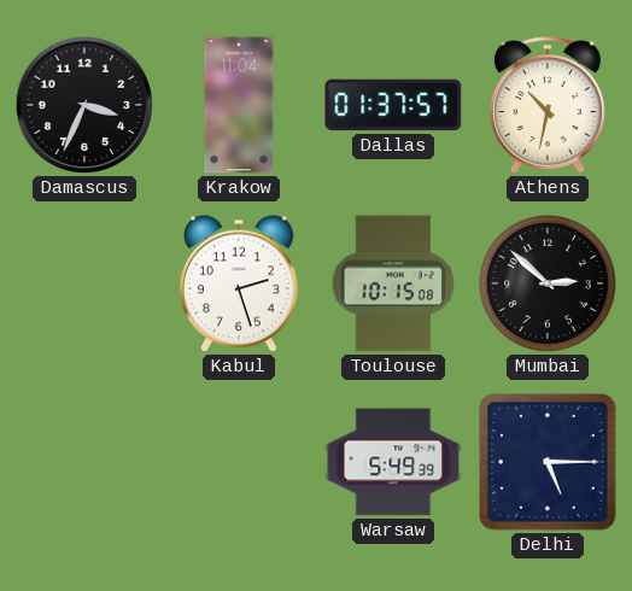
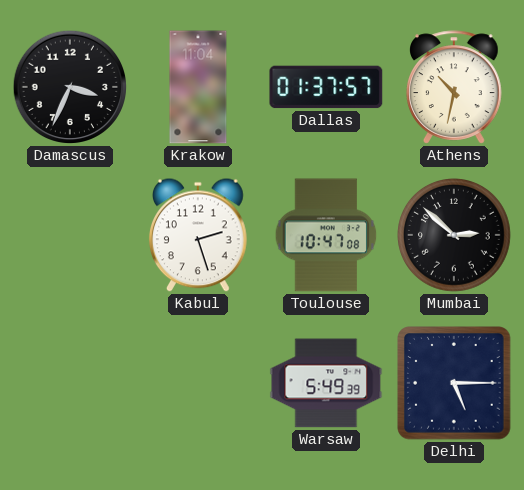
Toulouse: 10:15 -> 10:47
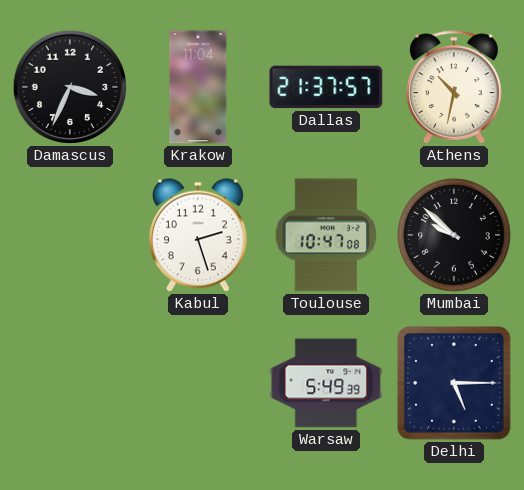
Dallas: 01:37 -> 21:37
Mumbai: 2:52 -> 9:52
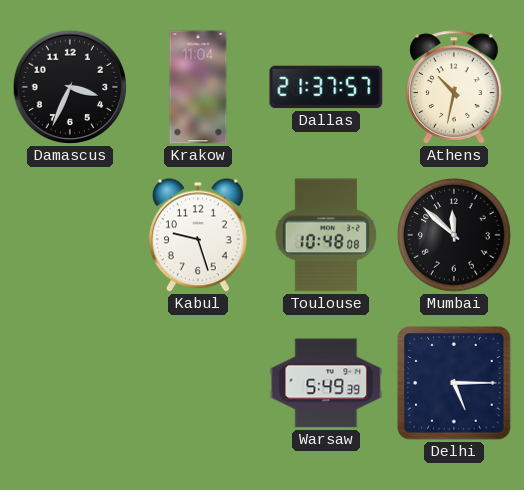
Kabul: 2:27 -> 9:27
Toulouse: 10:47 -> 10:48
Mumbai: 9:52 -> 11:52
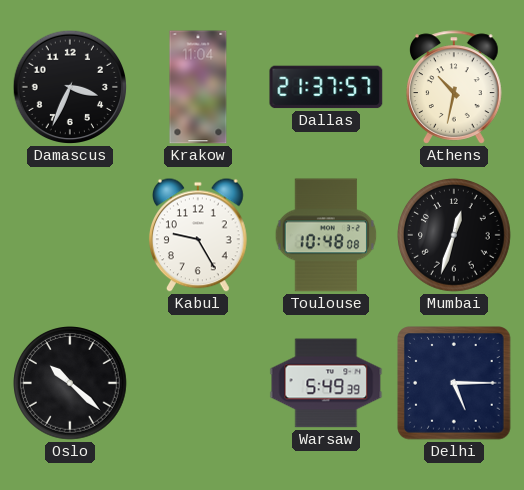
Kabul: 9:27 -> 9:25
Mumbai: 11:52 -> 12:33
Oslo: none -> 10:22
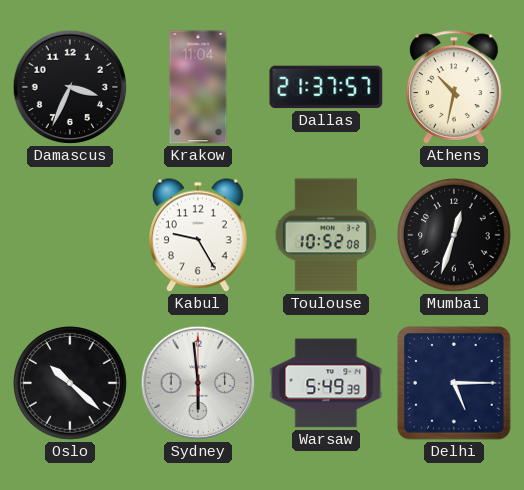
Toulouse: 10:48 -> 10:52
Sydney: none -> 5:59
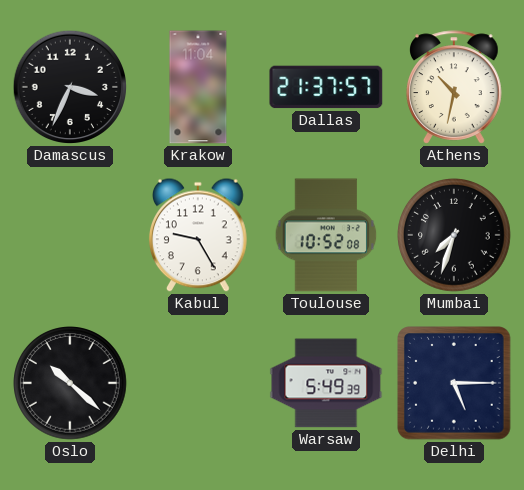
Mumbai: 12:33 -> 7:33
Sydney: 5:59 -> none
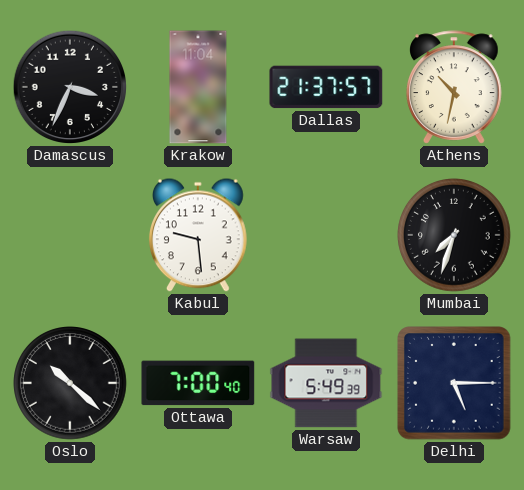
Kabul: 9:25 -> 9:29
Toulouse: 10:52 -> none
Ottawa: none -> 7:00
